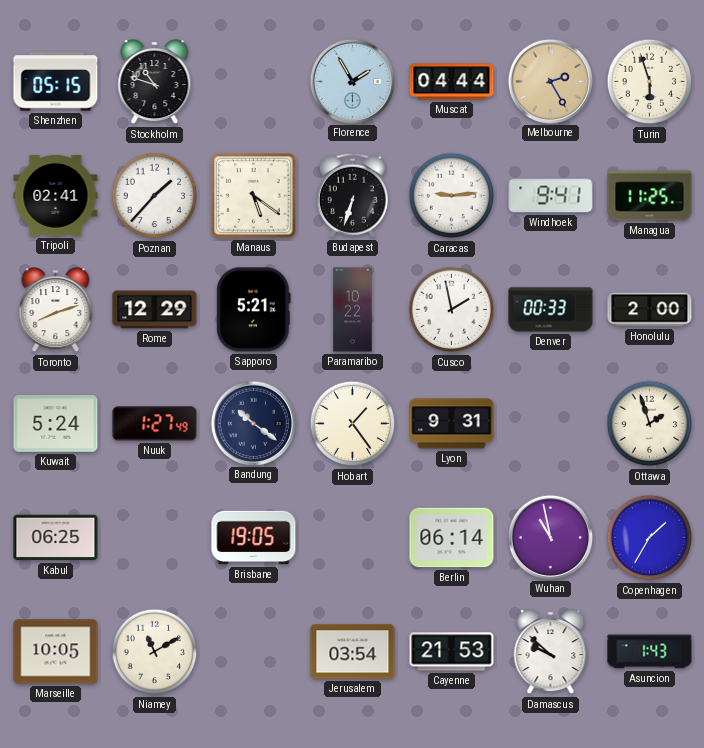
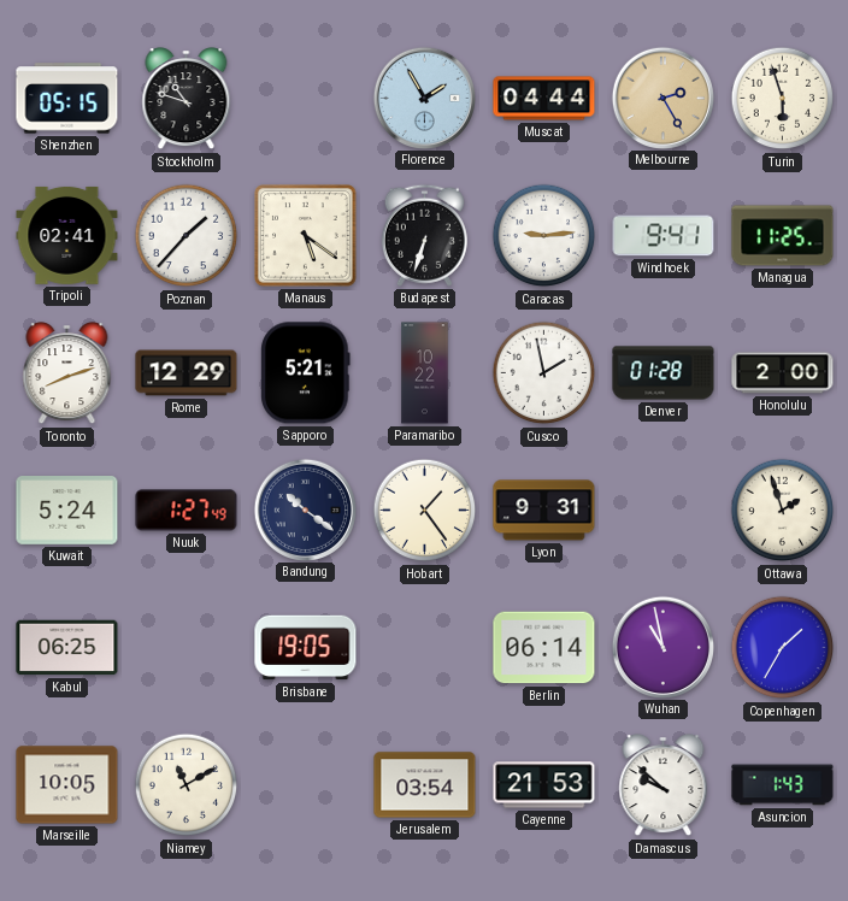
Denver: 00:33 -> 01:28
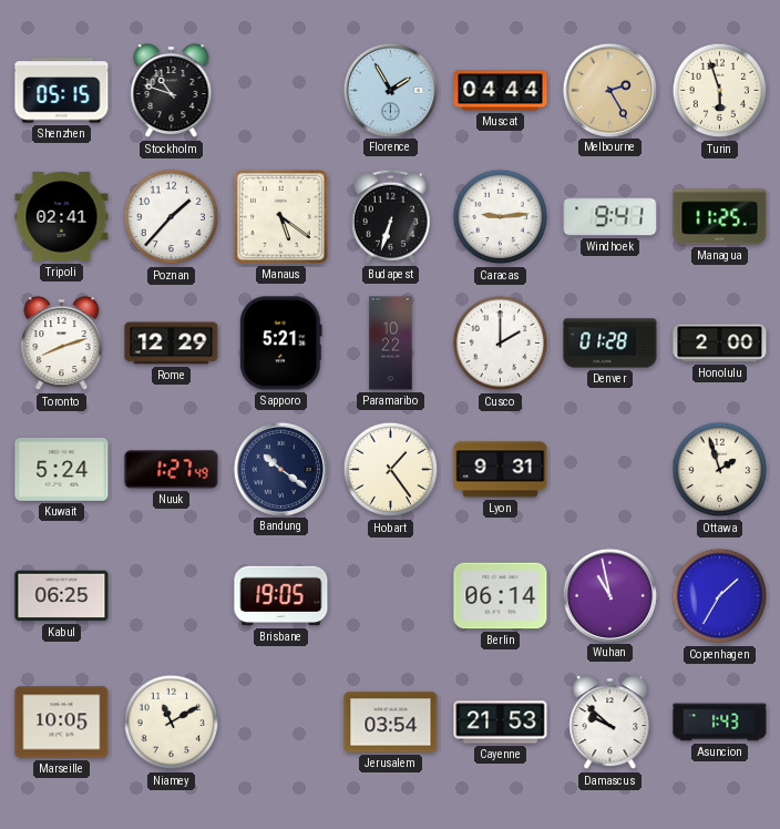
Cusco: 1:58 -> 2:00
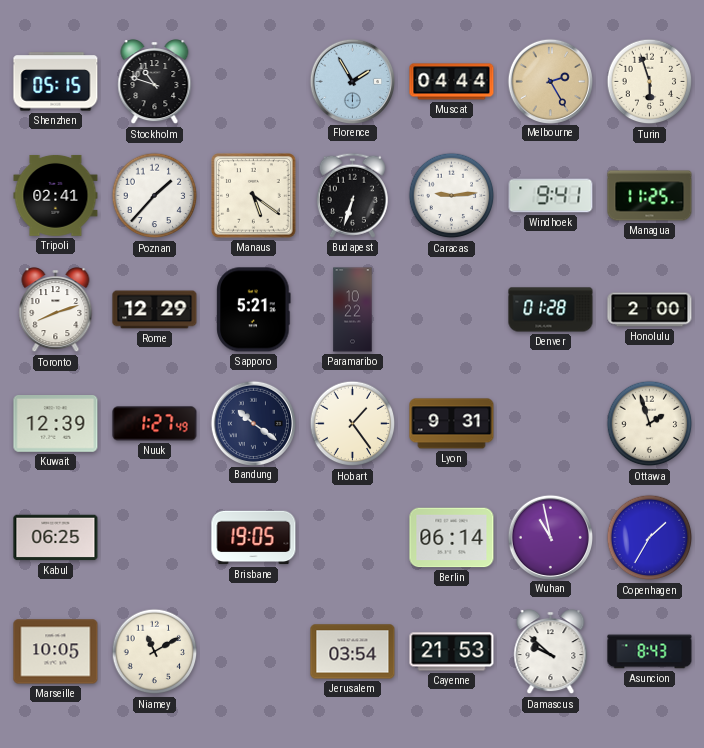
Cusco: 2:00 -> none
Kuwait: 5:24 -> 12:39
Asuncion: 1:43 -> 8:43
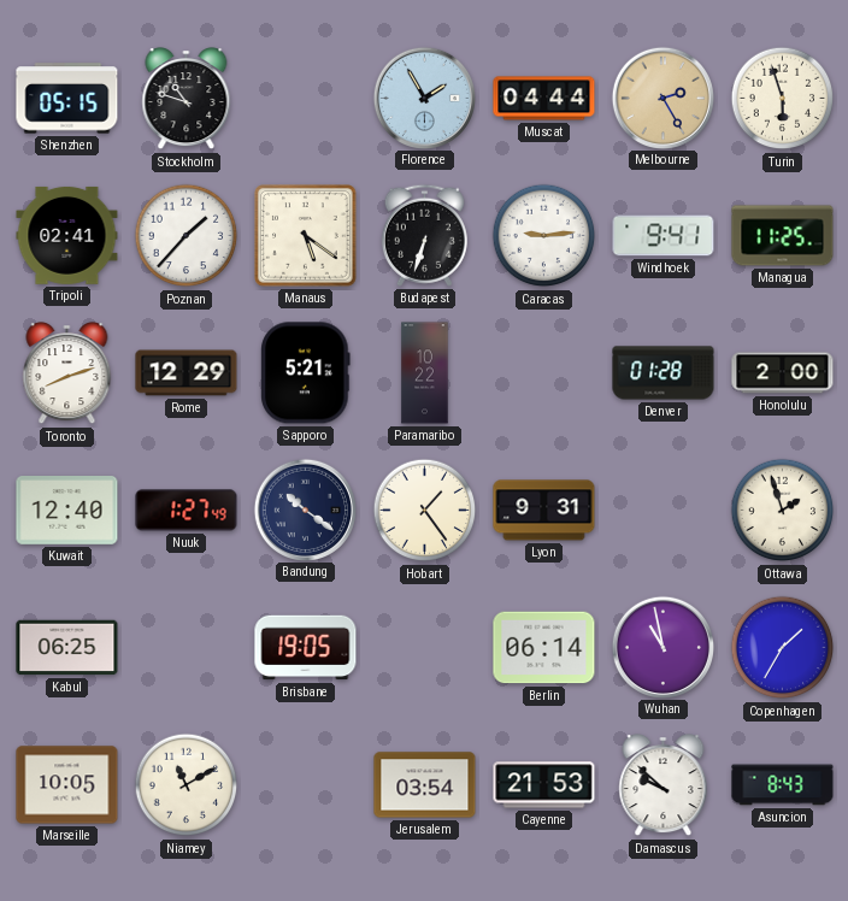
Kuwait: 12:39 -> 12:40
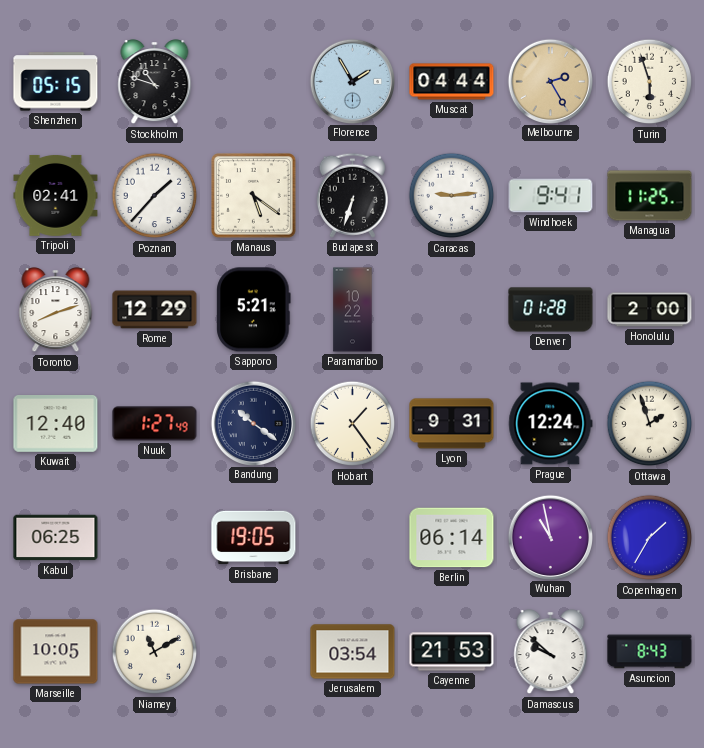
Prague: none -> 12:24
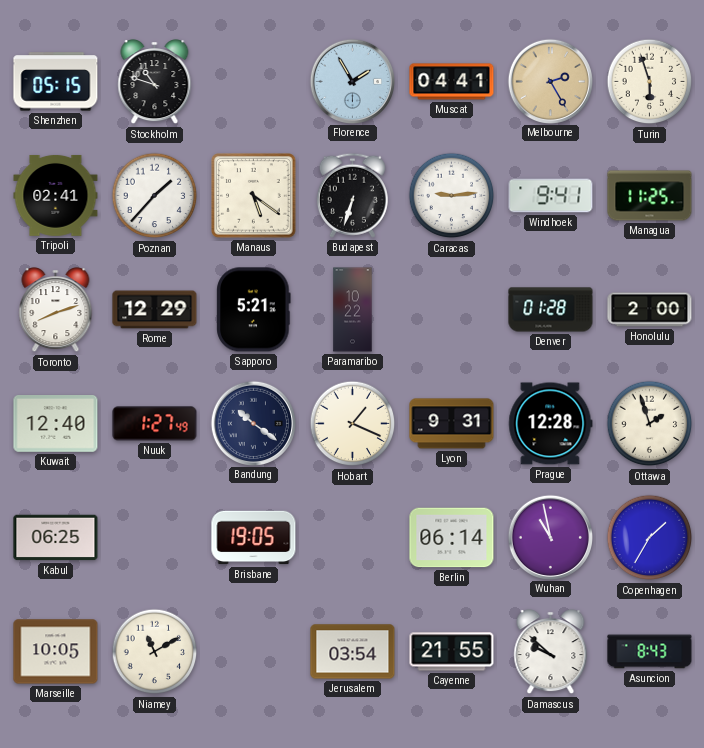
Muscat: 04:44 -> 04:41
Hobart: 1:24 -> 1:19
Prague: 12:24 -> 12:28
Cayenne: 21:53 -> 21:55
